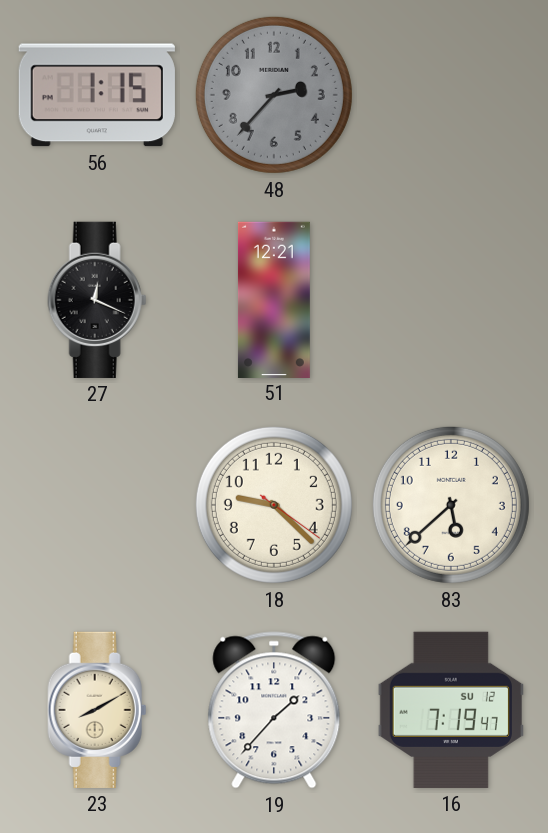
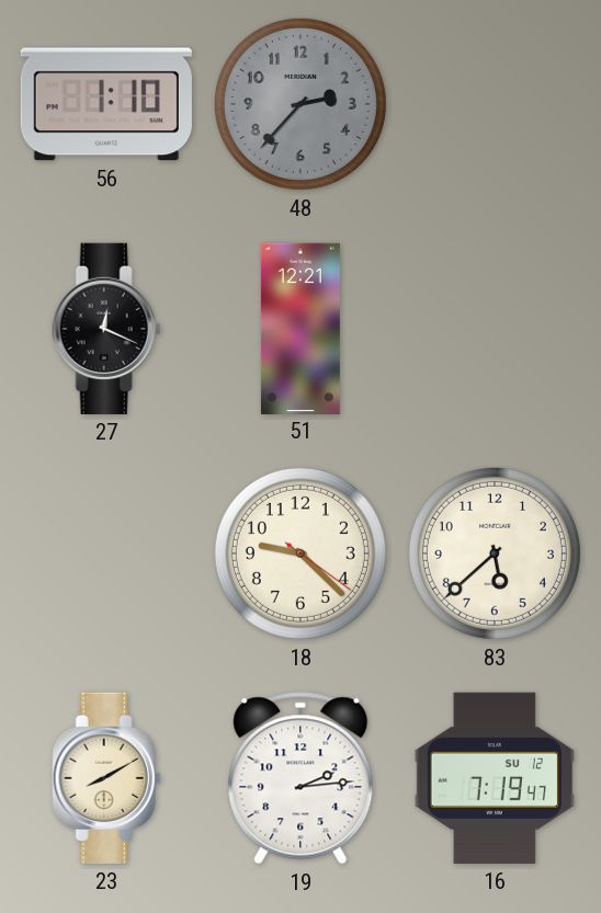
56: 1:15 -> 1:10
19: 1:37 -> 2:14
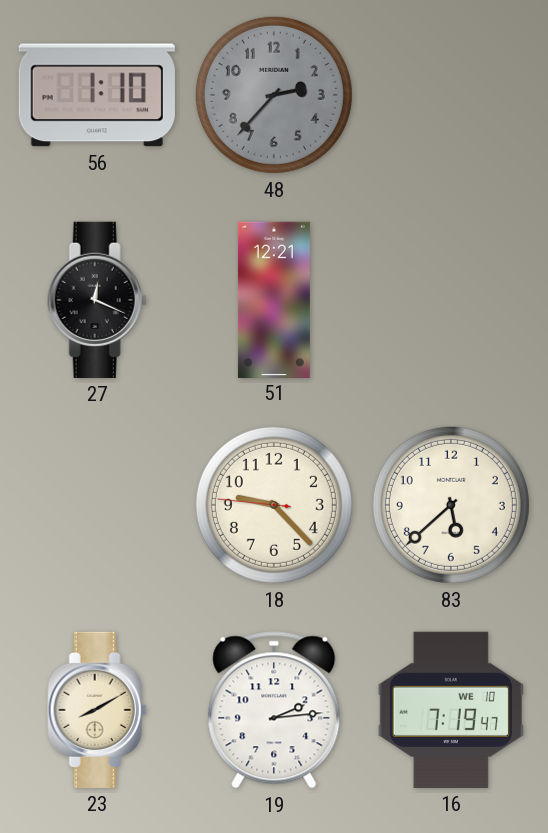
18: 9:22:21 -> 9:22:46
16 date: SU 12 -> WE 10
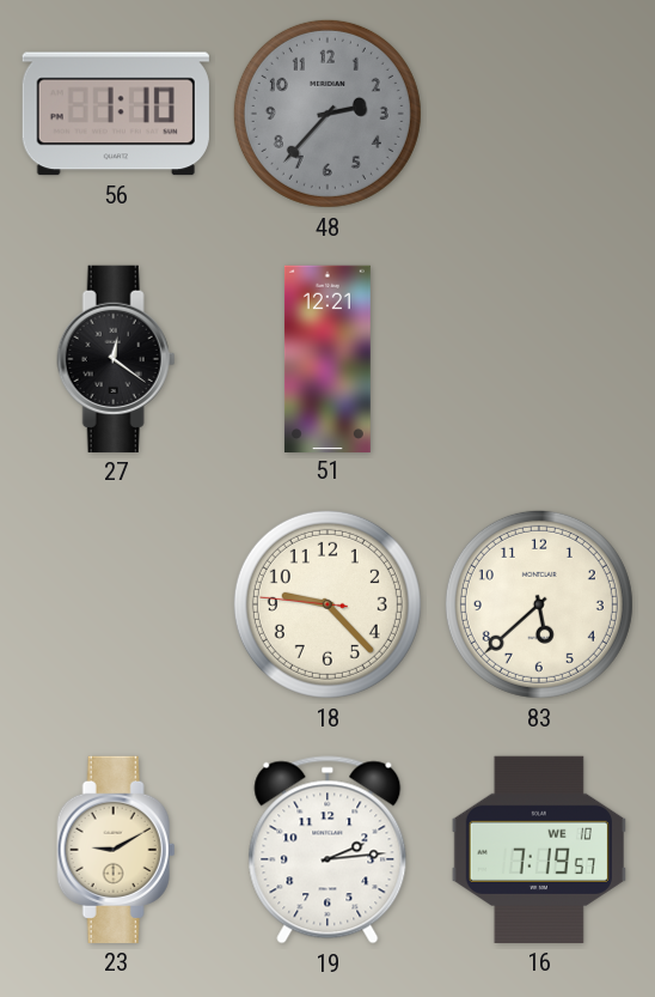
27: 12:19 -> 12:21
23: 8:10 -> 9:10
16: 7:19:47 -> 7:19:57
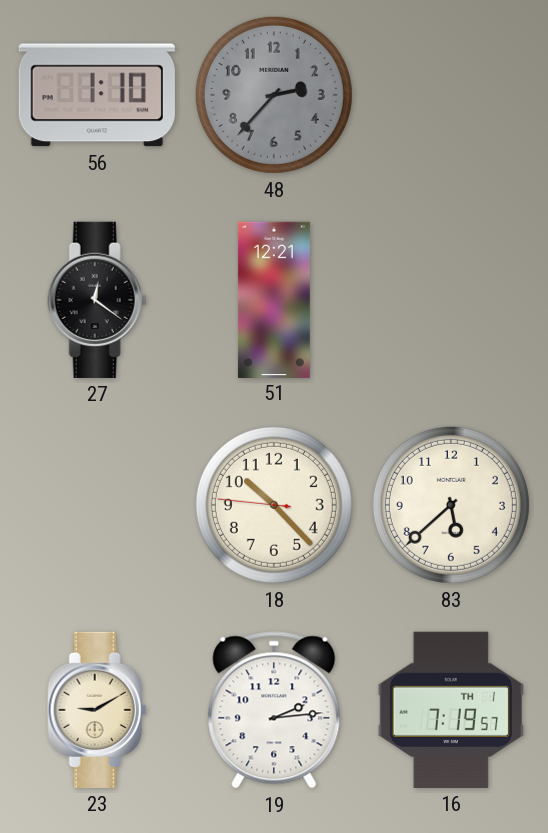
18: 9:22 -> 10:22
16 date: WE 10 -> TH 1
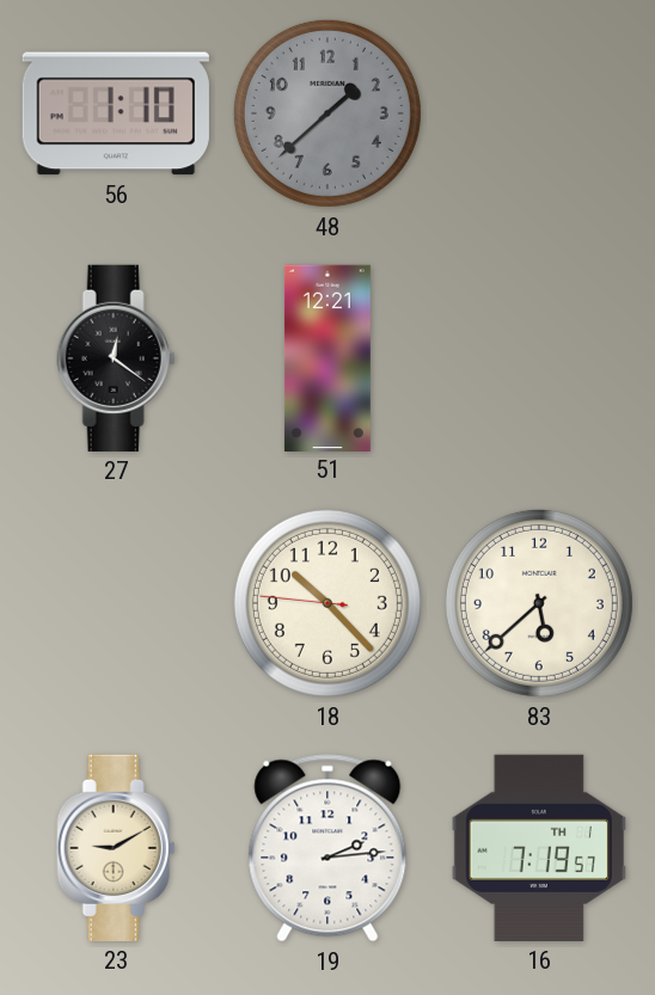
48: 2:37 -> 1:38
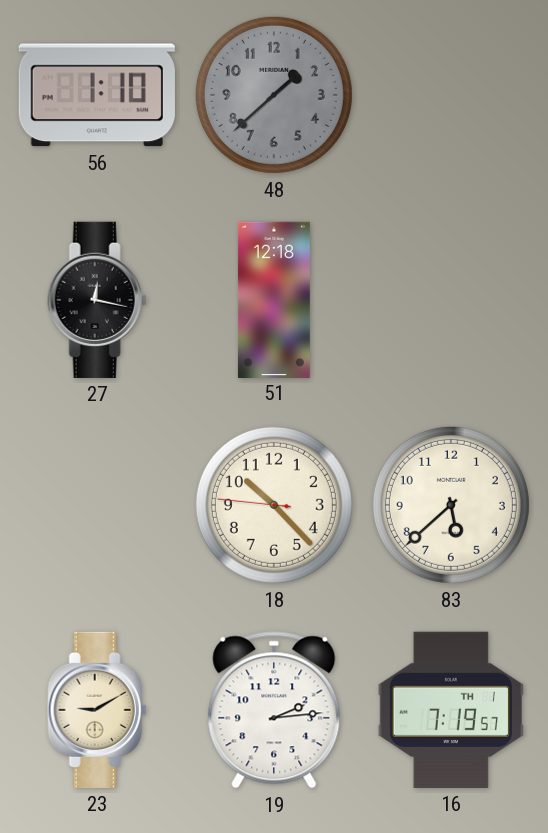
27: 12:21 -> 12:17
51: 12:21 -> 12:18
